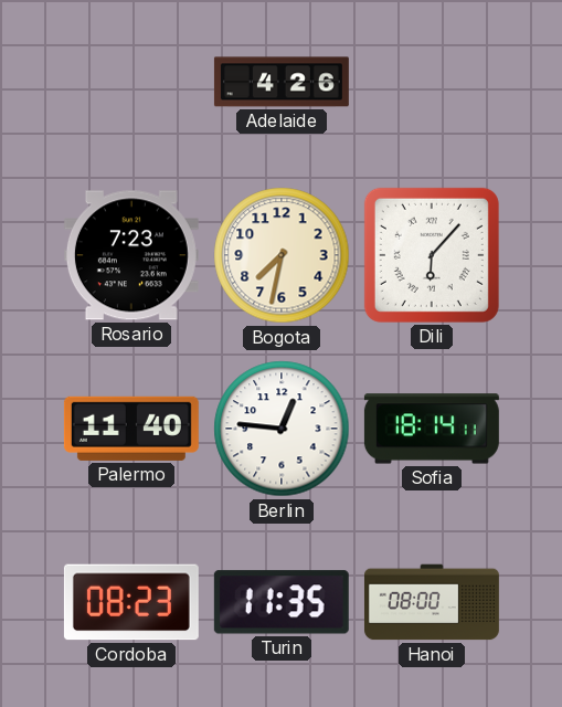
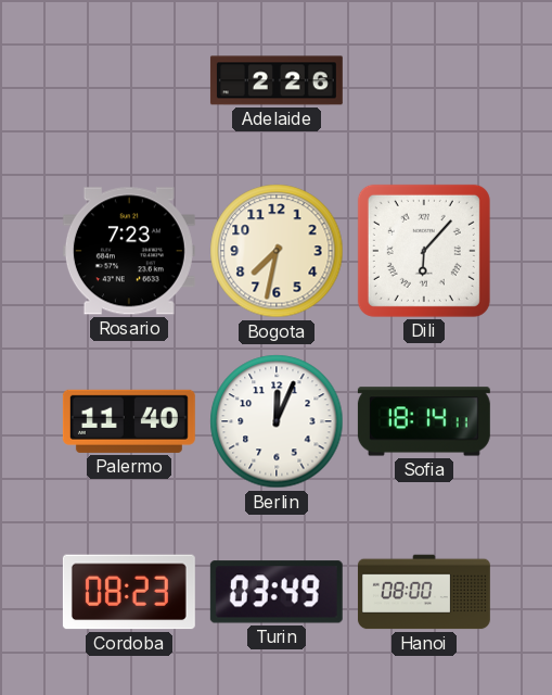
Adelaide: 4:26 -> 2:26
Berlin: 12:46 -> 12:04
Turin: 11:35 -> 03:49
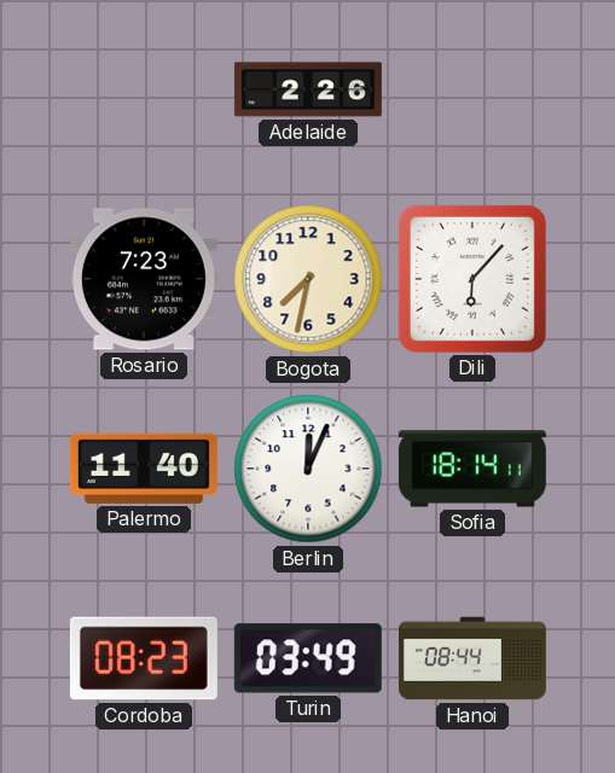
Hanoi: 08:00 -> 08:44
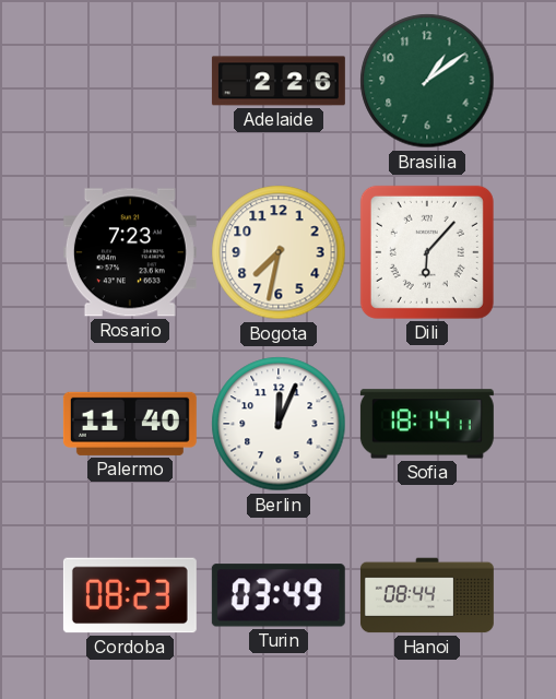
Brasilia: none -> 1:09
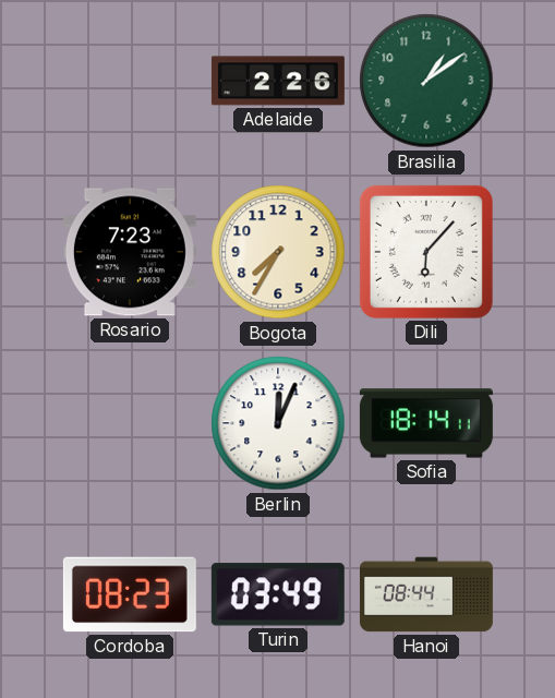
Bogota: 7:32 -> 7:35
Palermo: 11:40 -> none
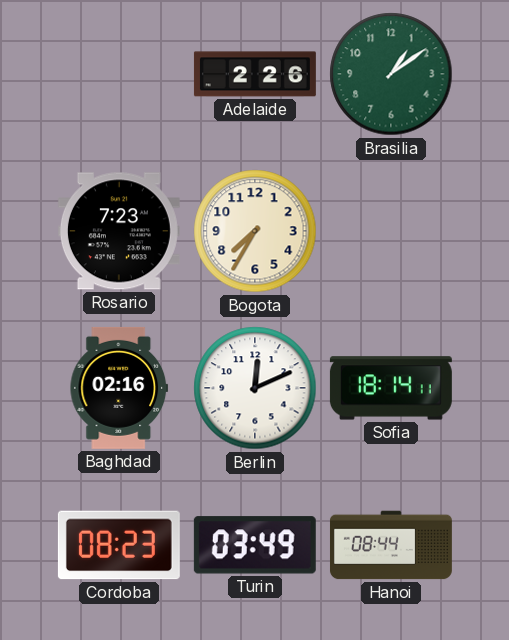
Dili: 6:07 -> none
Baghdad: none -> 02:16
Berlin: 12:04 -> 12:11
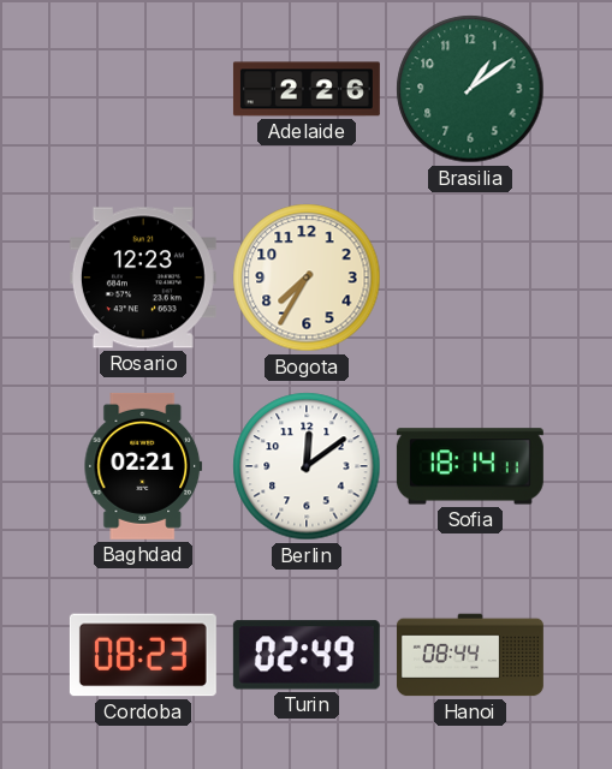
Rosario: 7:23 -> 12:23
Baghdad: 02:16 -> 02:21
Berlin: 12:11 -> 12:09
Turin: 03:49 -> 02:49
